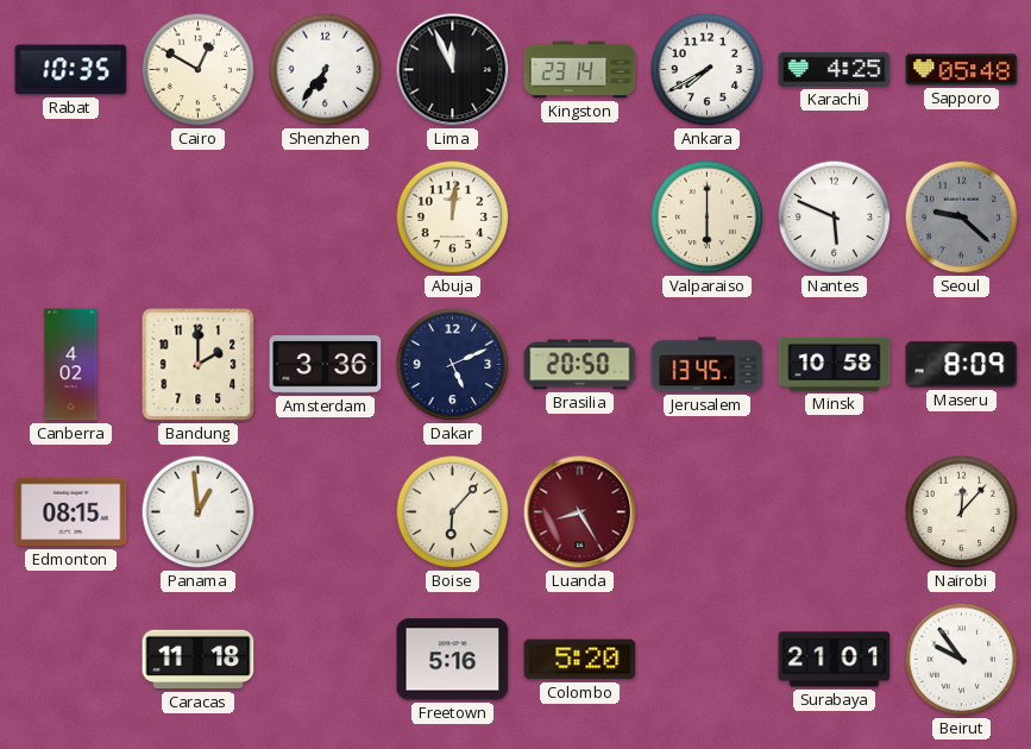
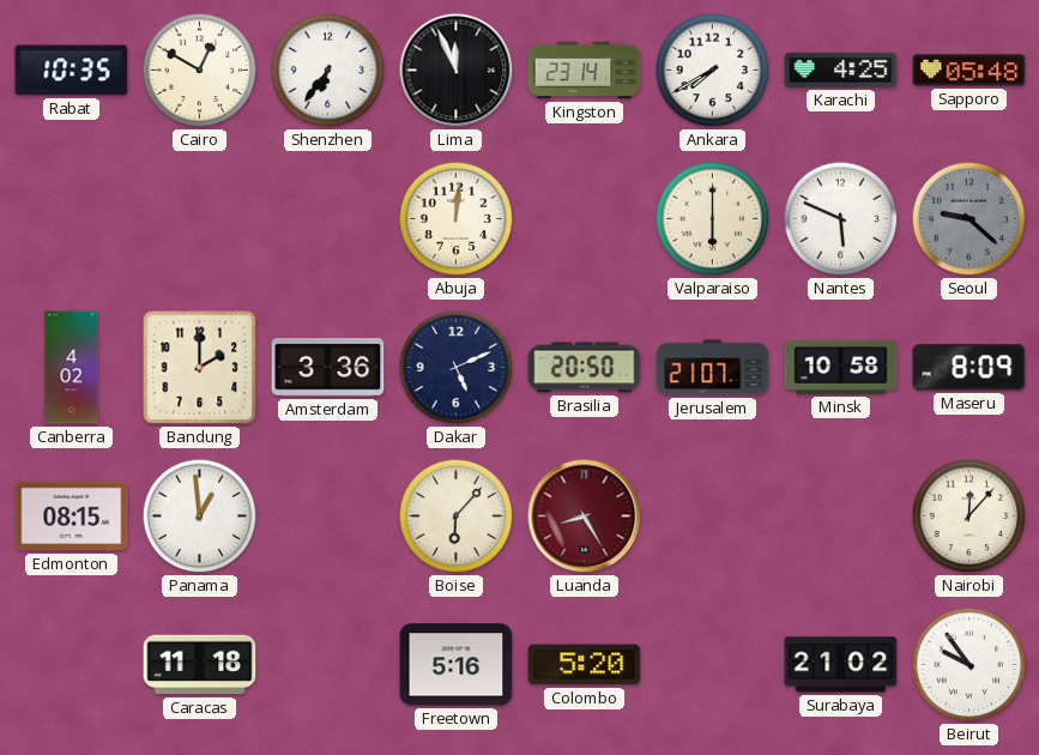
Jerusalem: 13:45 -> 21:07
Surabaya: 21:01 -> 21:02
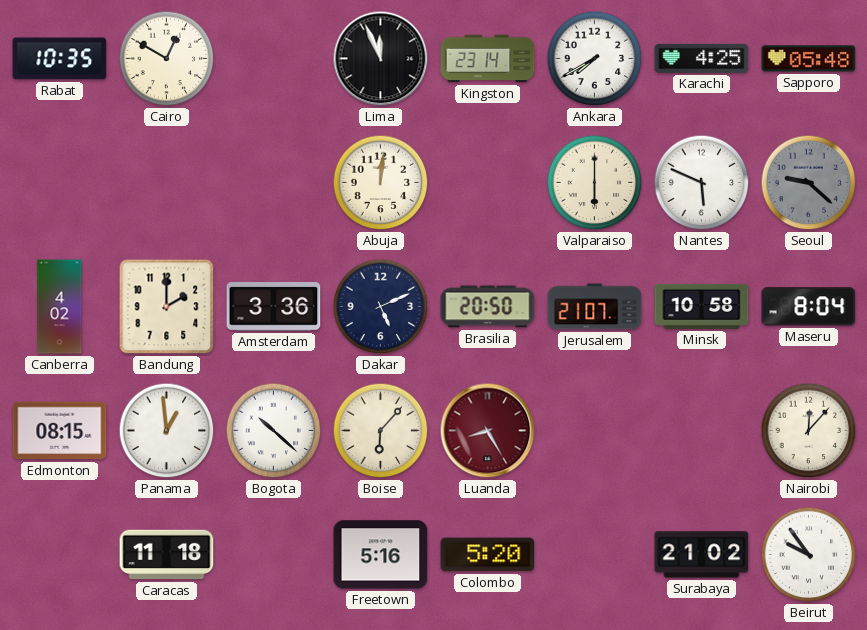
Shenzhen: 6:36 -> none
Maseru: 8:09 -> 8:04
Bogota: none -> 10:22
